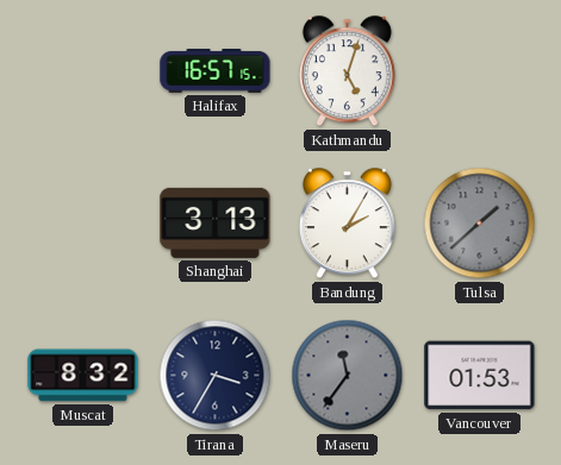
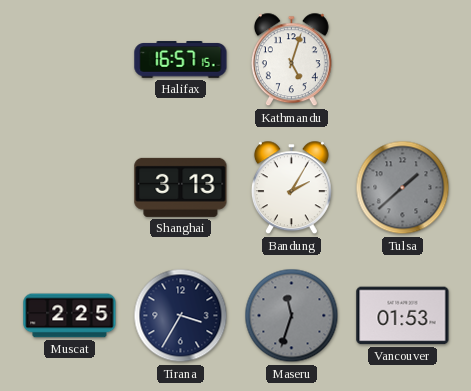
Muscat: 8:32 -> 2:25
Maseru: 11:36 -> 11:33
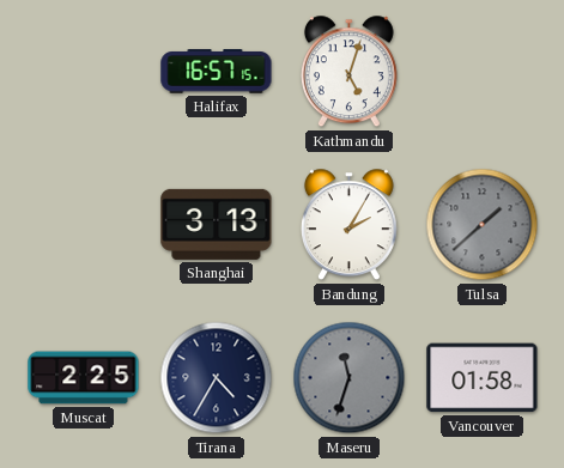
Tirana: 3:35 -> 4:35
Vancouver: 01:53 -> 01:58
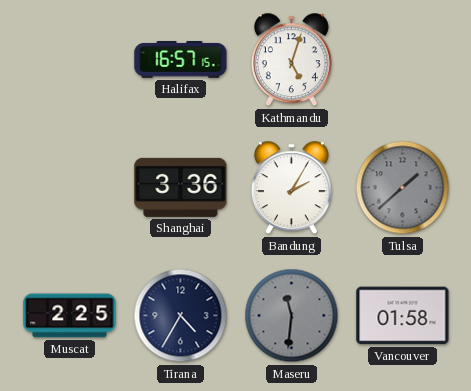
Shanghai: 3:13 -> 3:36
Maseru: 11:33 -> 11:31
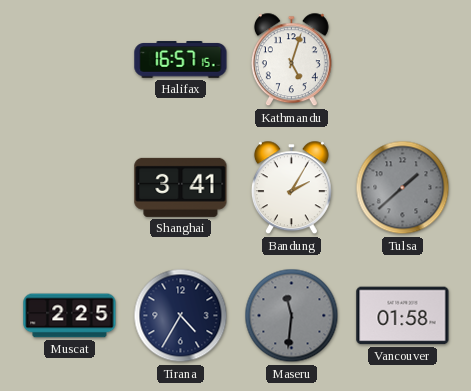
Shanghai: 3:36 -> 3:41
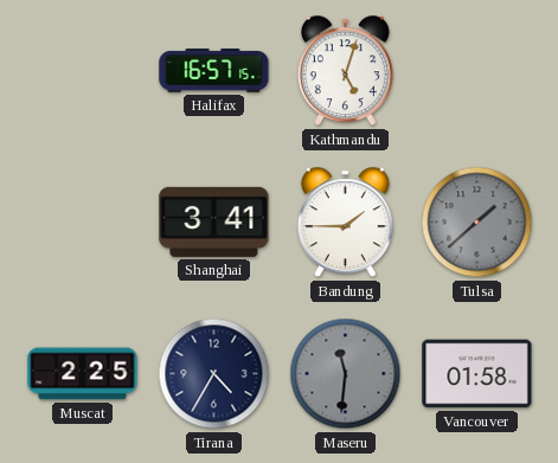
Bandung: 2:05 -> 1:45
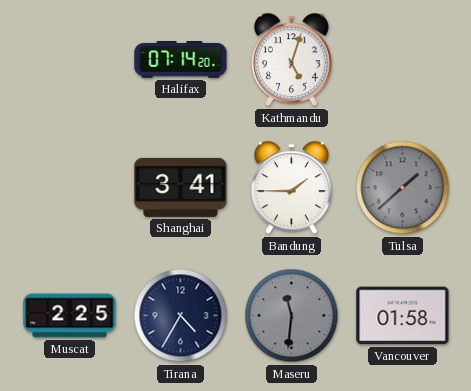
Halifax: 16:57 -> 07:14
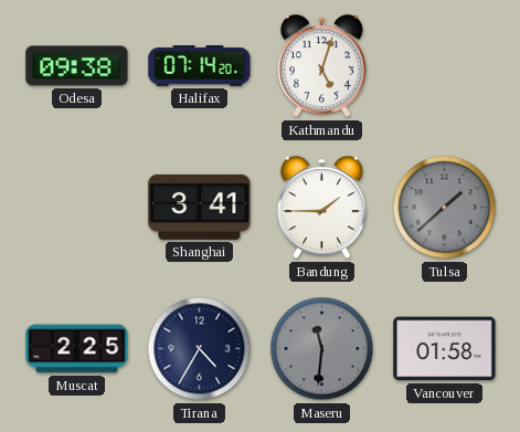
Odesa: none -> 09:38
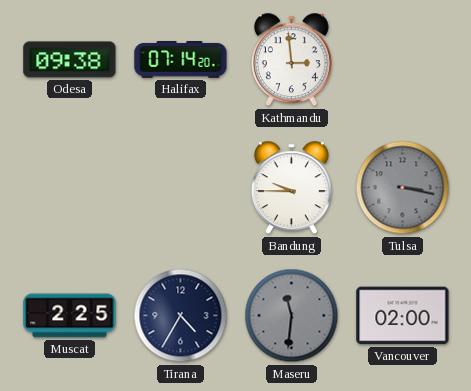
Kathmandu: 5:03 -> 2:59
Shanghai: 3:41 -> none
Bandung: 1:45 -> 9:45
Tulsa: 1:38 -> 3:17
Vancouver: 01:58 -> 02:00
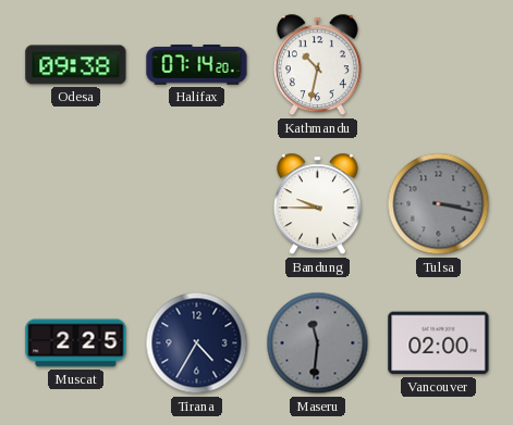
Kathmandu: 2:59 -> 10:32
